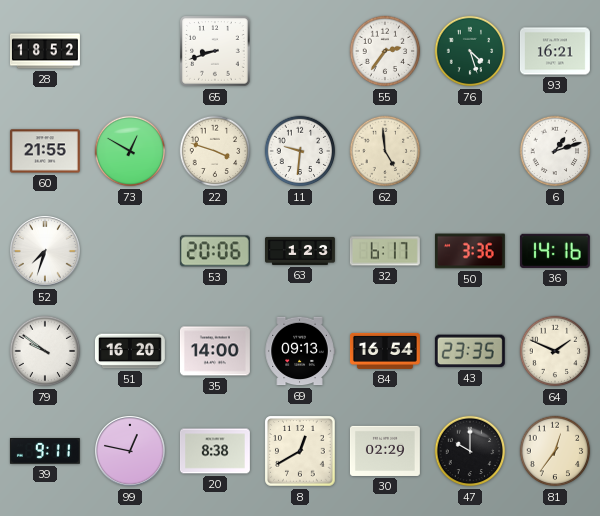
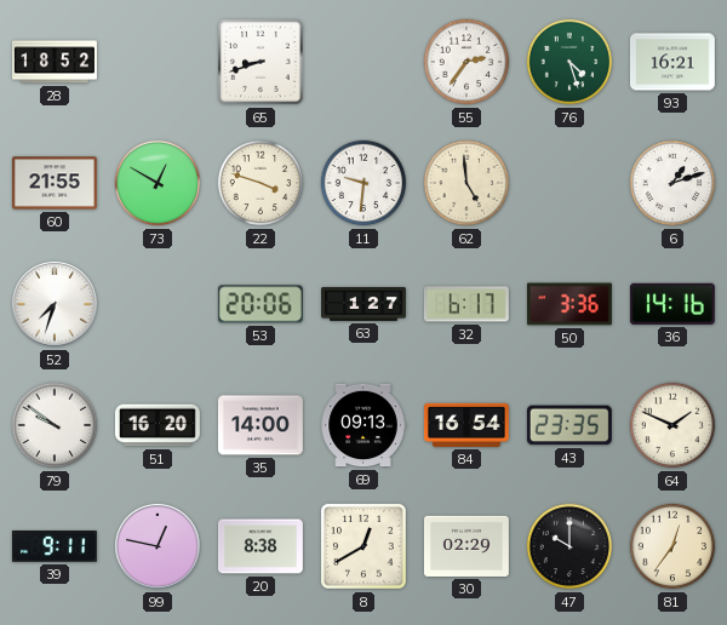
63: 1:23 -> 1:27
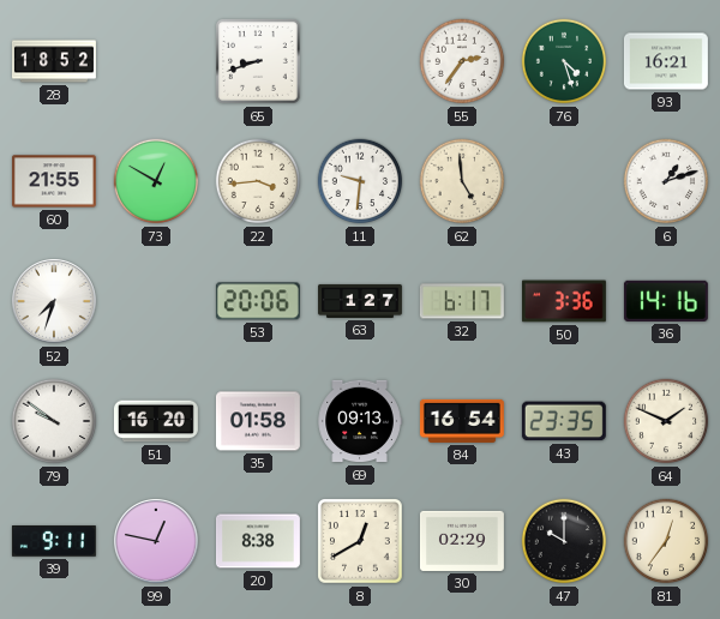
22: 3:48 -> 3:44
35: 14:00 -> 01:58
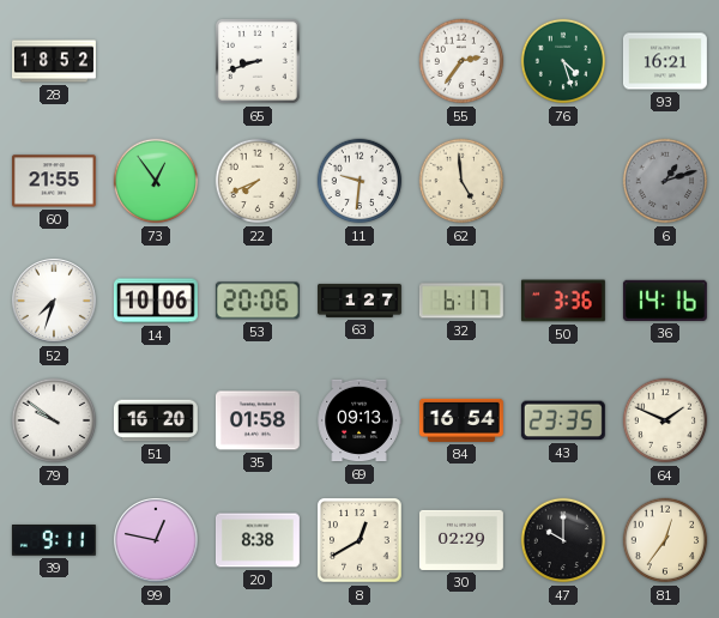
73: 12:50 -> 12:54
22: 3:44 -> 7:41
6 dial: white -> grey
14: none -> 10:06
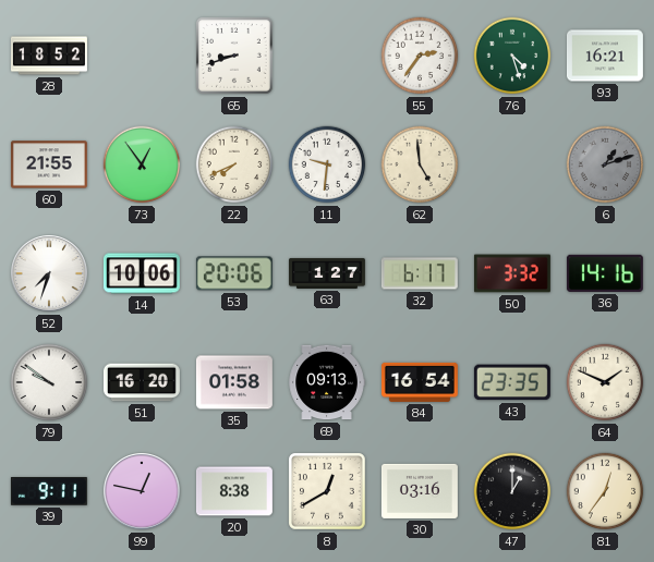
50: 3:36 -> 3:32
30: 02:29 -> 03:16
47: 10:00 -> 1:00
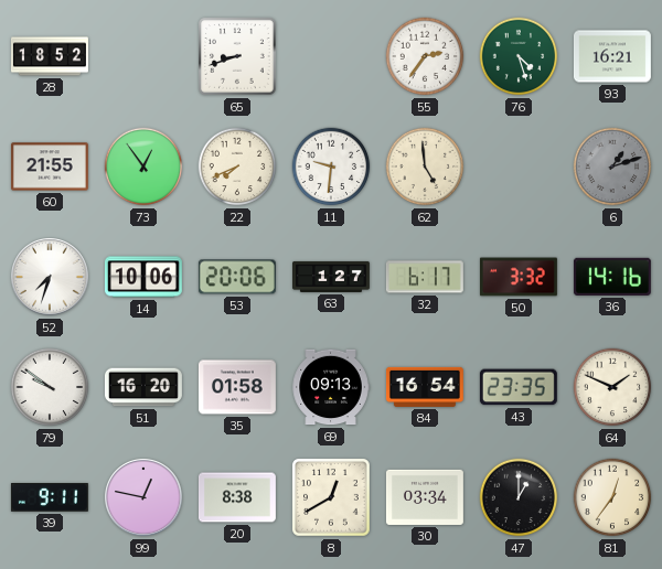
30: 03:16 -> 03:34
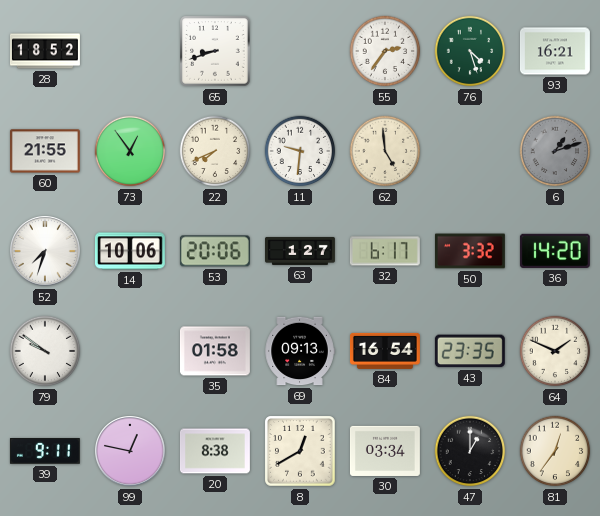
36: 14:16 -> 14:20
51: 16:20 -> none
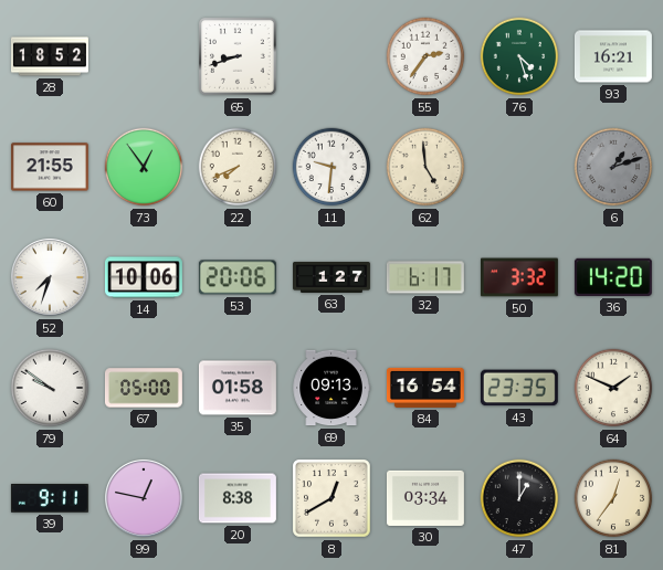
67: none -> 05:00
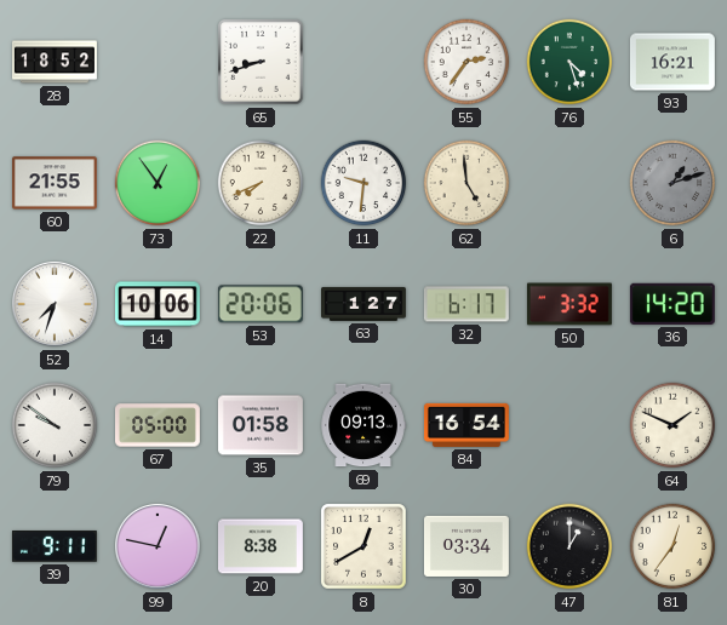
43: 23:35 -> none
